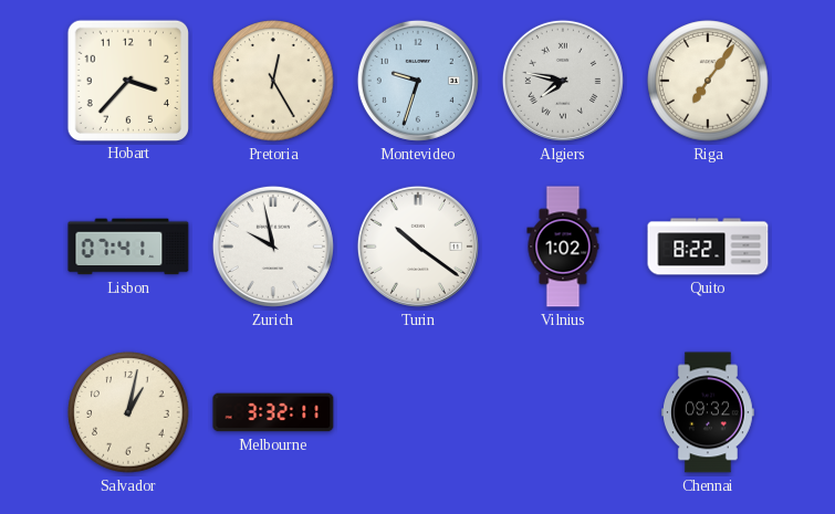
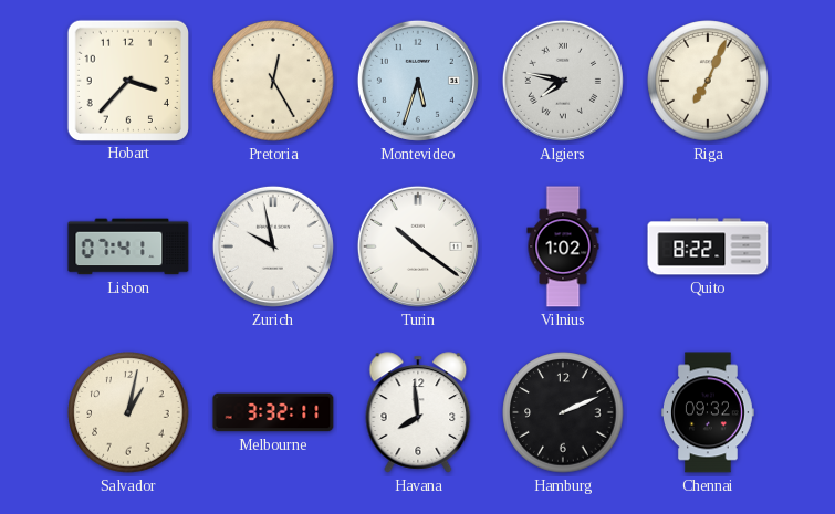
Montevideo: 9:33 -> 5:33
Riga: 7:06 -> 7:04
Havana: none -> 7:59
Hamburg: none -> 2:11
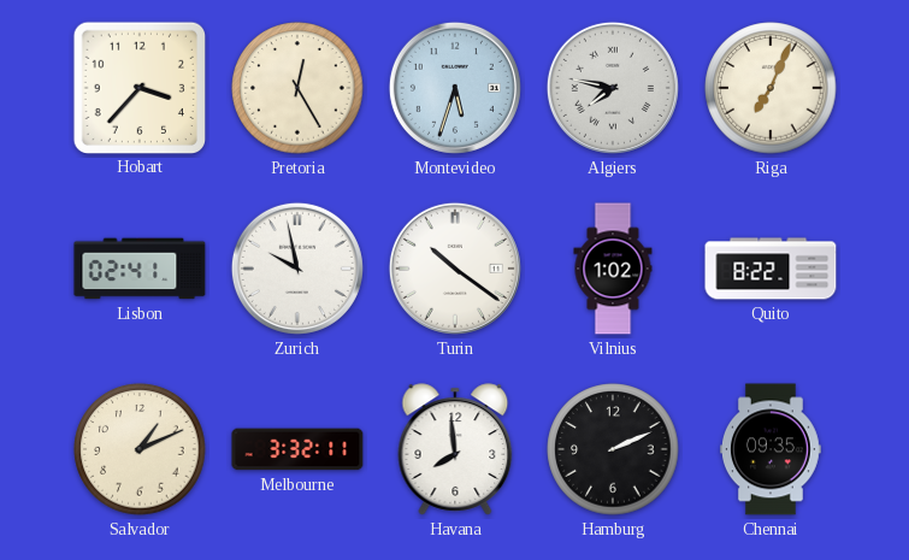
Lisbon: 07:41 -> 02:41
Salvador: 1:02 -> 1:11
Chennai: 09:32 -> 09:35
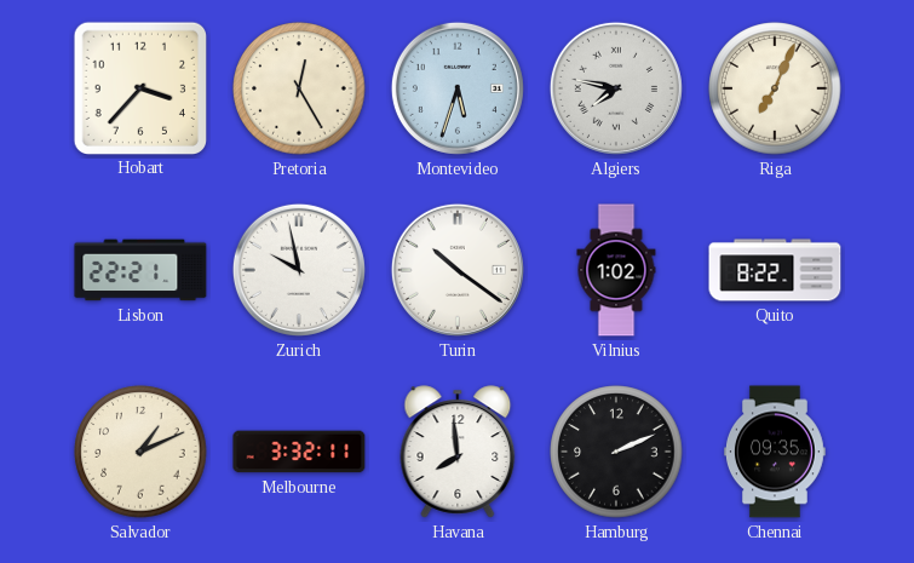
Lisbon: 02:41 -> 22:21
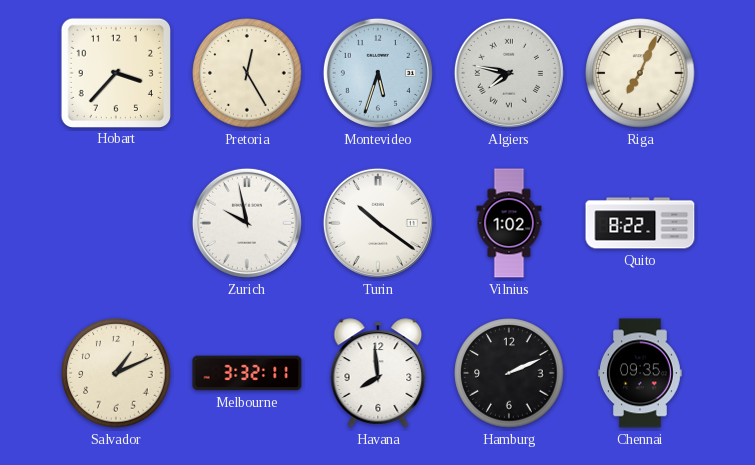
Lisbon: 22:21 -> none
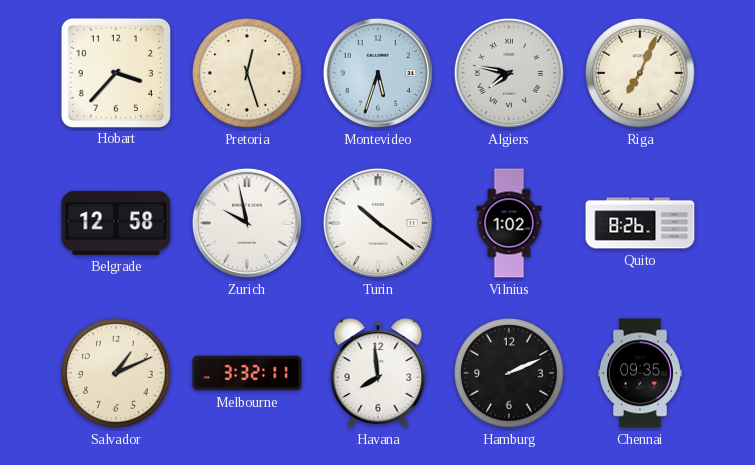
Pretoria: 12:25 -> 12:27
Belgrade: none -> 12:58
Quito: 8:22 -> 8:26
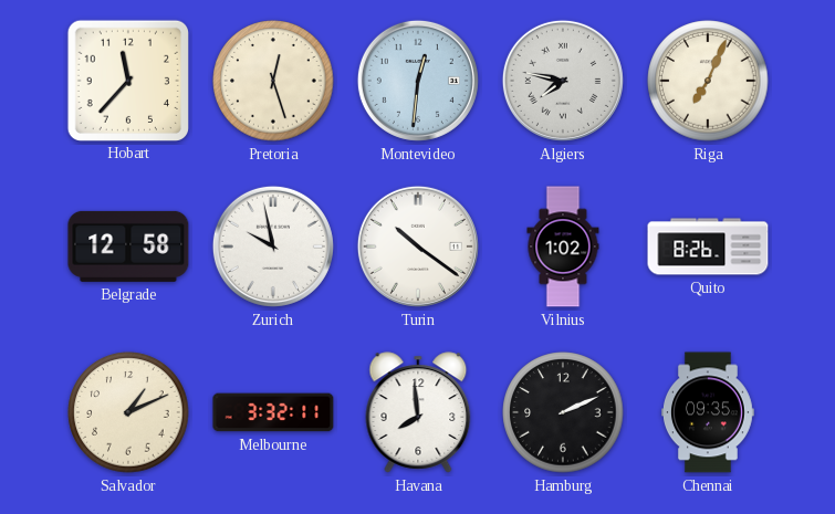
Hobart: 3:37 -> 11:37
Montevideo: 5:33 -> 12:31
